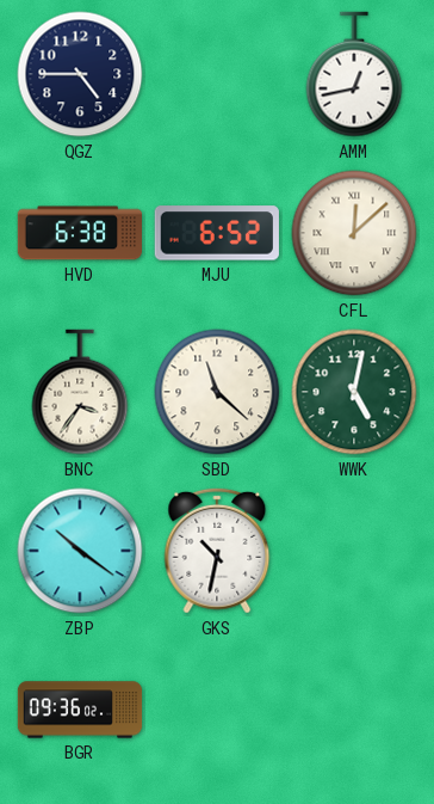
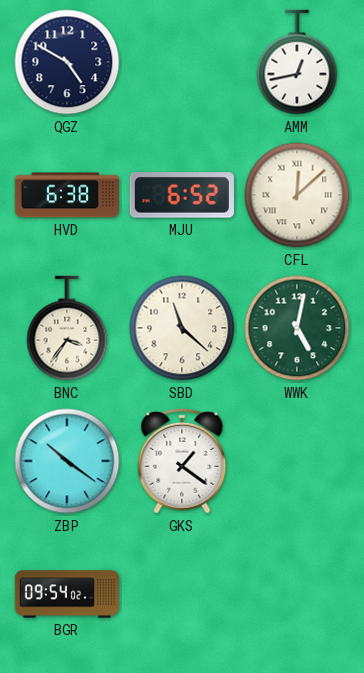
QGZ: 4:45 -> 4:50
GKS: 10:32 -> 1:21
BGR: 09:36 -> 09:54
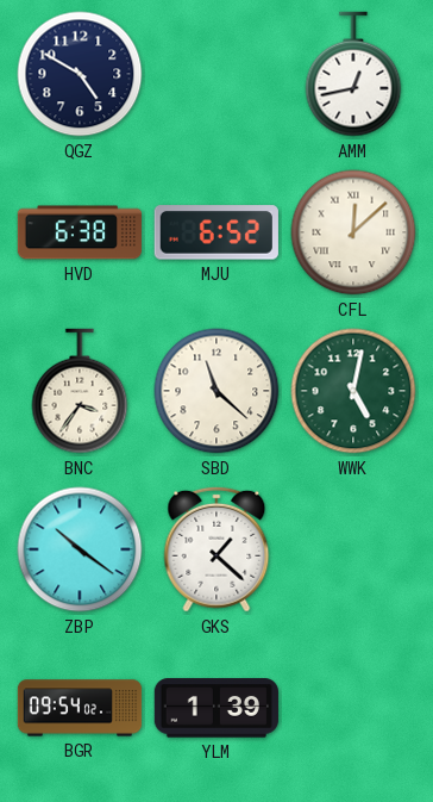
GKS: 1:21 -> 1:22
YLM: none -> 1:39
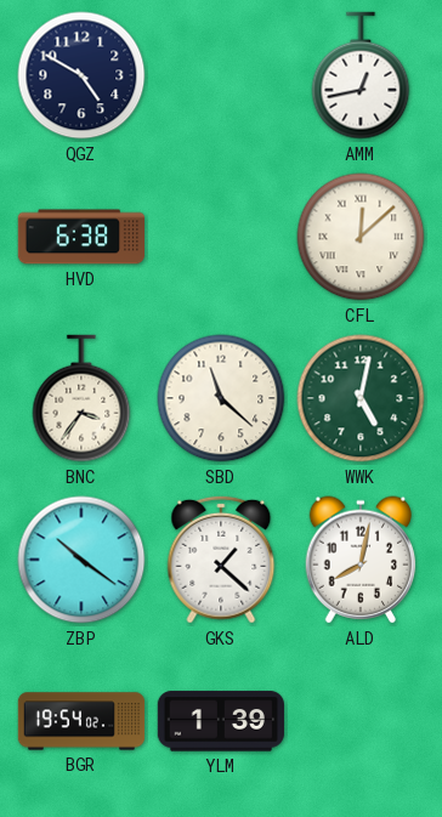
MJU: 6:52 -> none
ALD: none -> 8:02
BGR: 09:54 -> 19:54
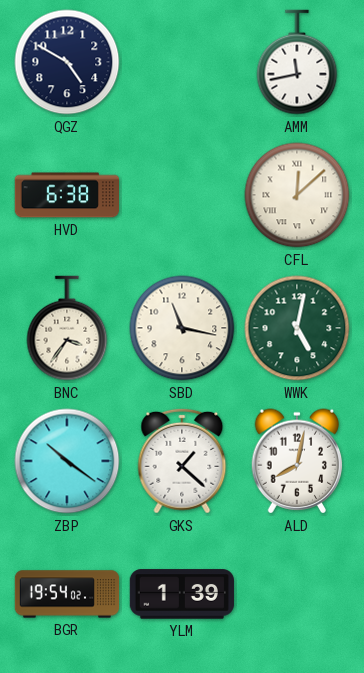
AMM: 12:43 -> 11:43
SBD: 11:22 -> 11:17
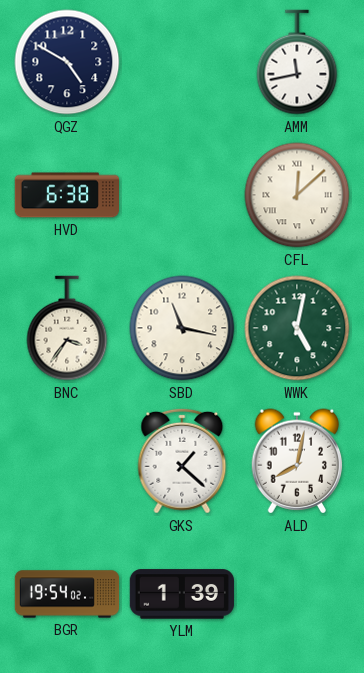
ZBP: 10:21 -> none
